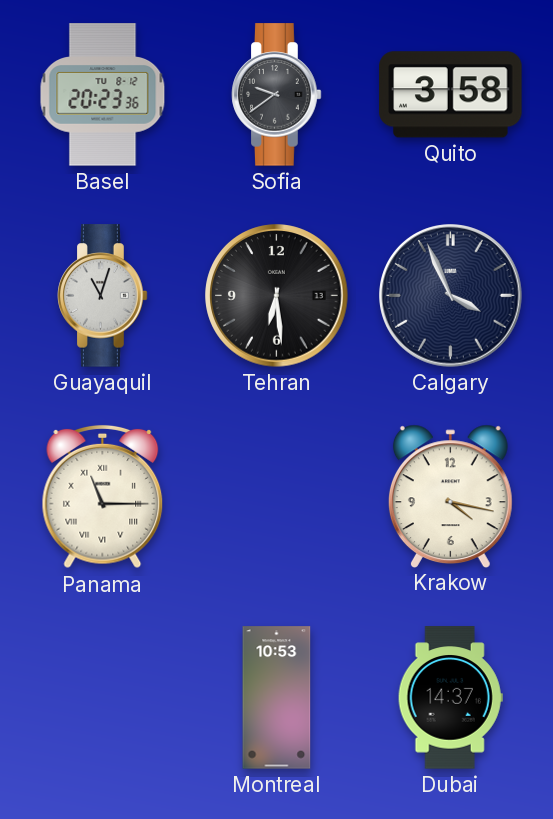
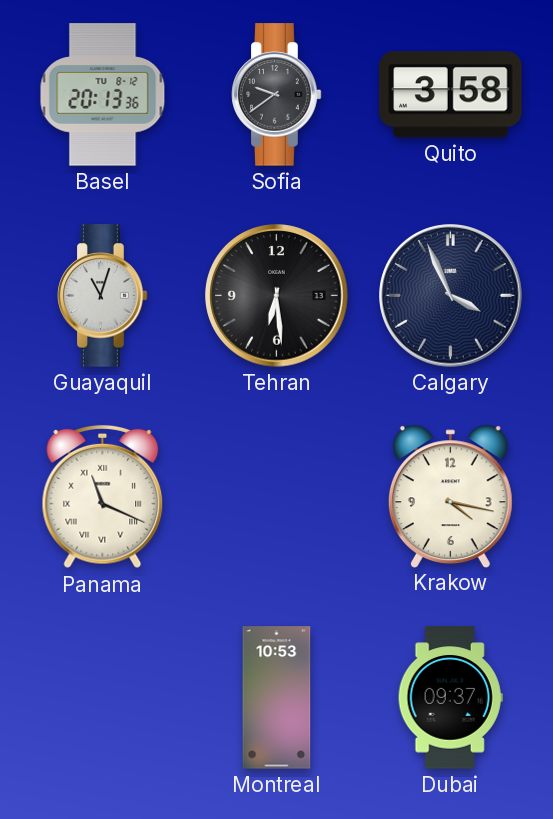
Basel: 20:23 -> 20:13
Panama: 11:15 -> 11:19
Dubai: 14:37 -> 09:37
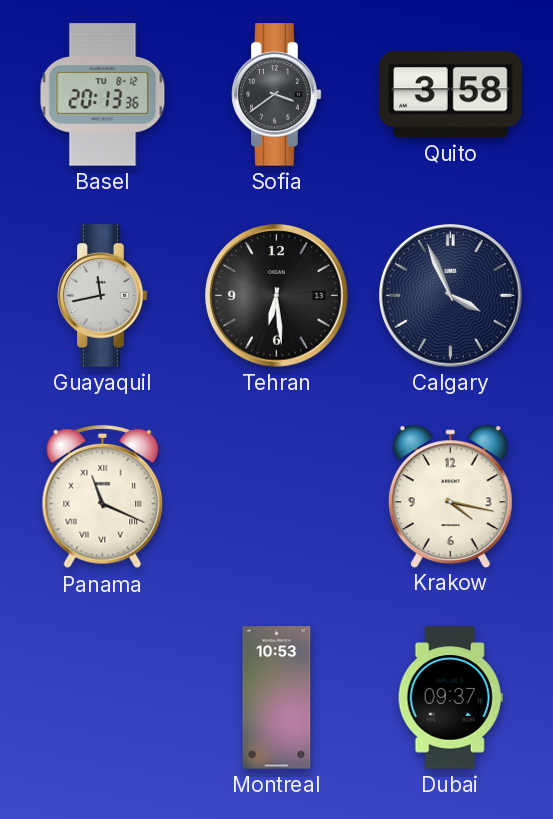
Sofia: 9:39 -> 3:39
Guayaquil: 11:03 -> 11:43
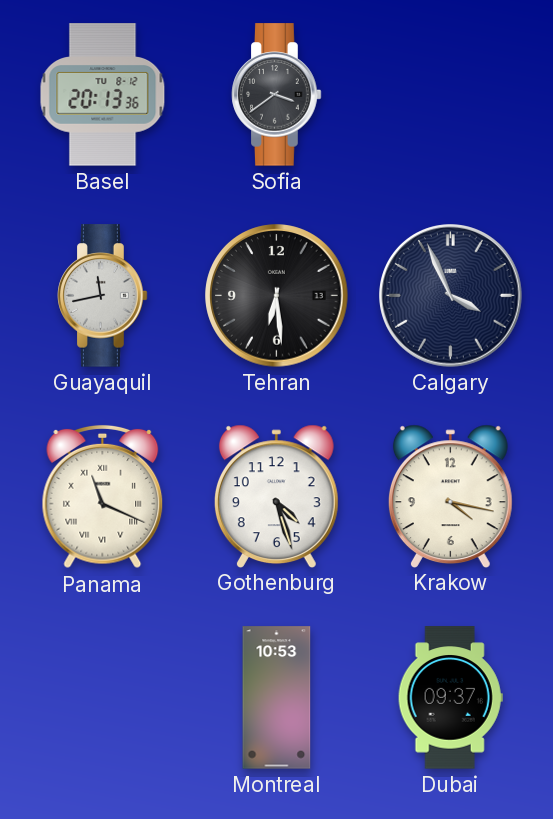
Quito: 3:58 -> none
Gothenburg: none -> 4:27
